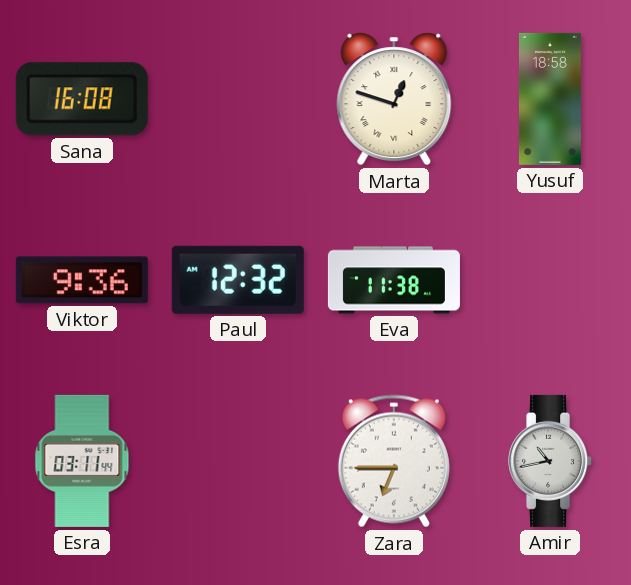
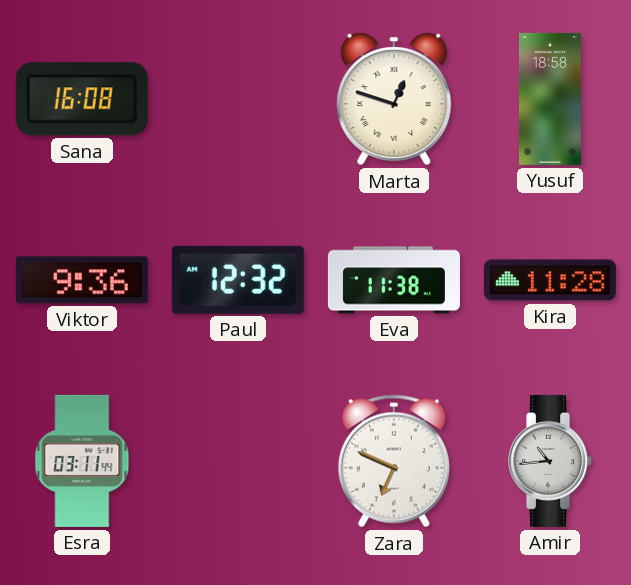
Kira: none -> 11:28
Zara: 6:45 -> 6:49
Amir: 10:43 -> 10:44
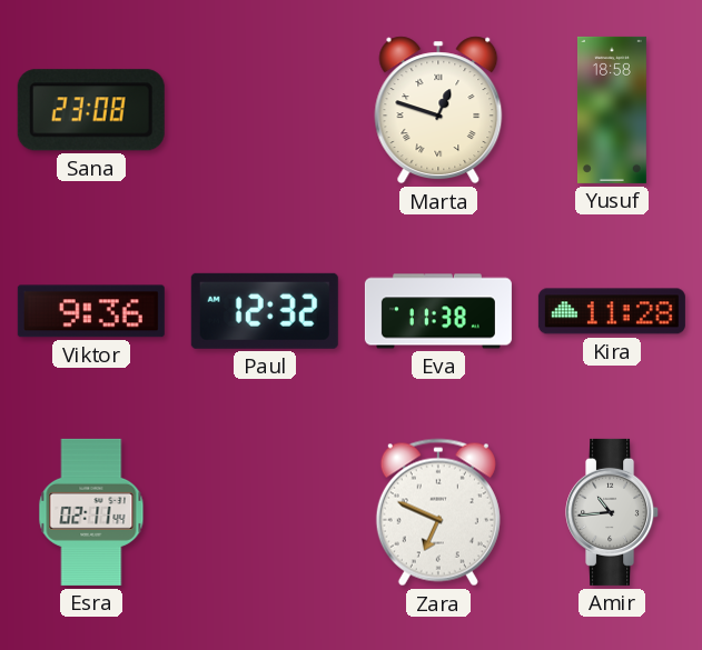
Sana: 16:08 -> 23:08
Esra: 03:11 -> 02:11
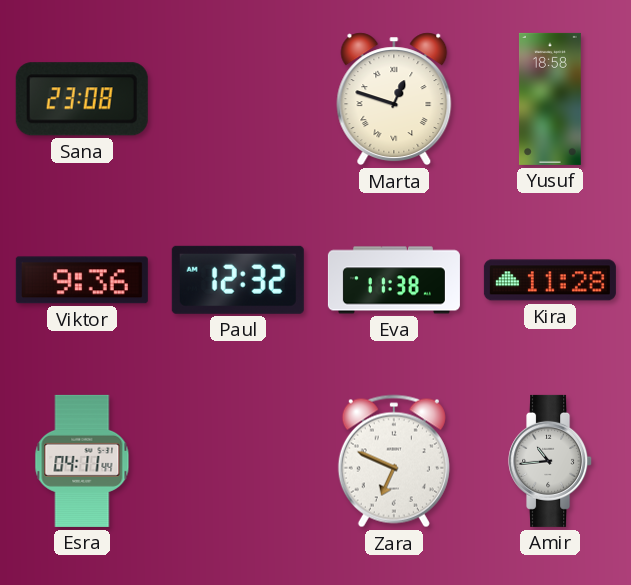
Esra: 02:11 -> 04:11
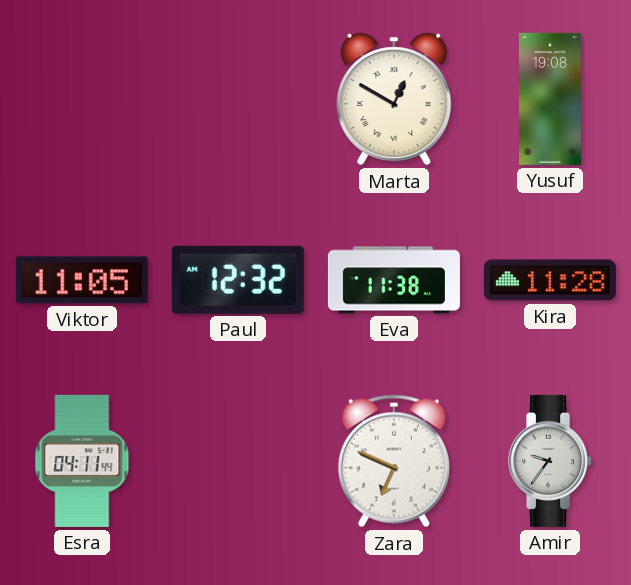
Sana: 23:08 -> none
Marta: 12:48 -> 12:50
Yusuf: 18:58 -> 19:08
Viktor: 9:36 -> 11:05
Amir: 10:44 -> 9:36
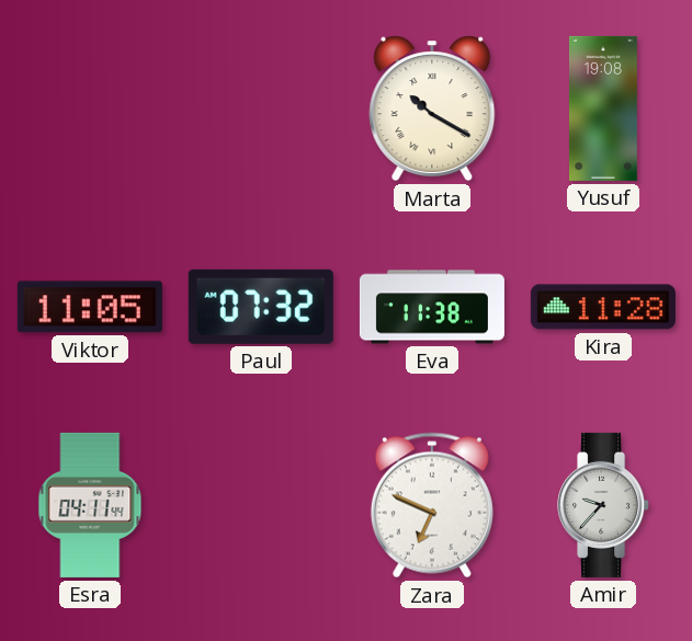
Marta: 12:50 -> 10:20
Paul: 12:32 -> 07:32
Amir: 9:36 -> 9:37
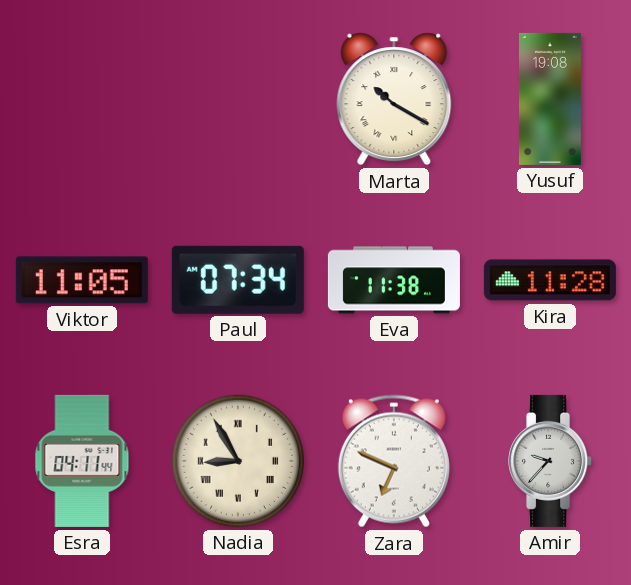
Paul: 07:32 -> 07:34
Nadia: none -> 8:55
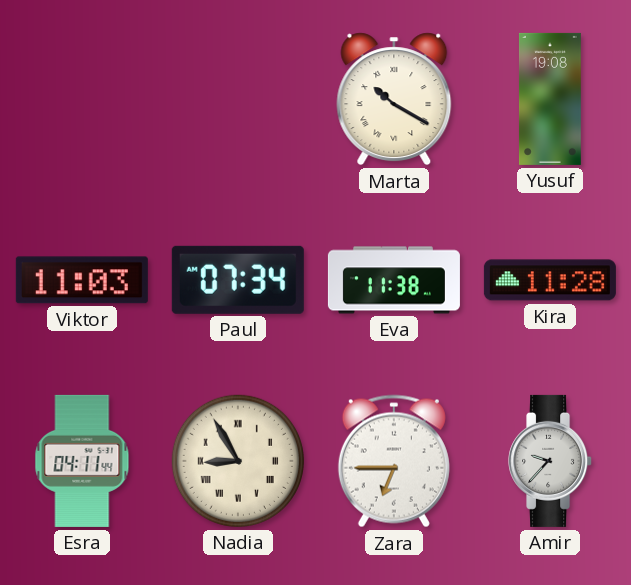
Viktor: 11:05 -> 11:03
Zara: 6:49 -> 6:45
